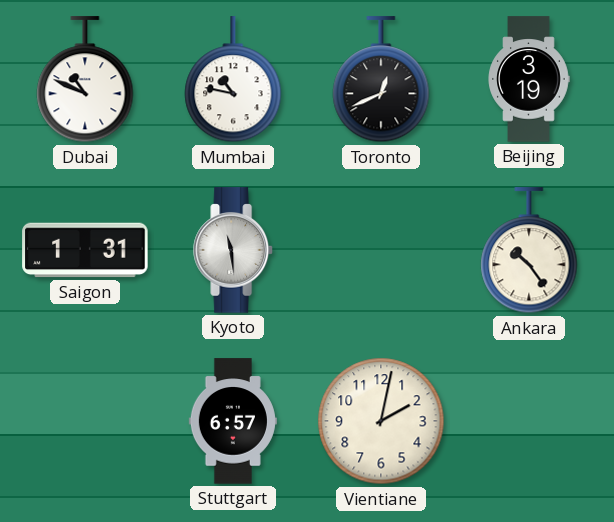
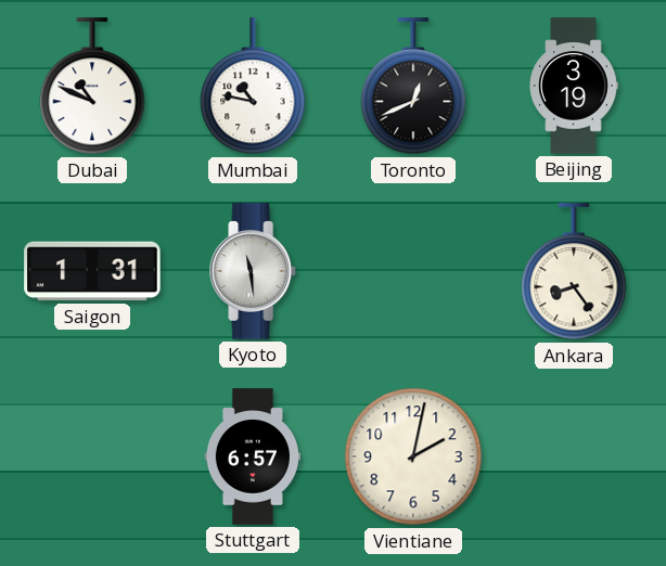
Ankara: 10:24 -> 8:24
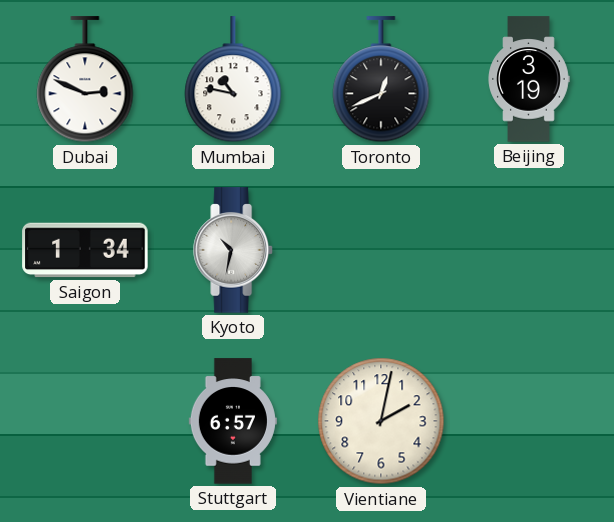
Dubai: 10:49 -> 2:49
Saigon: 1:31 -> 1:34
Kyoto: 11:29 -> 10:32
Ankara: 8:24 -> none
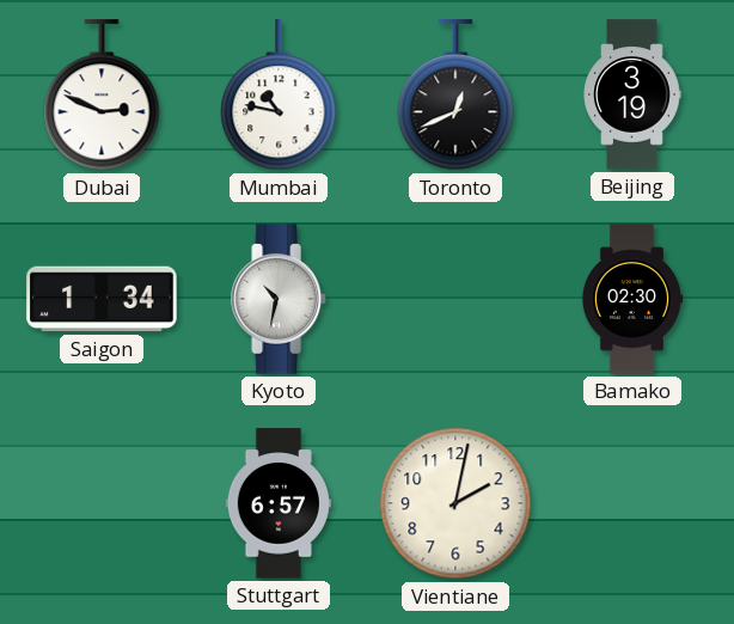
Bamako: none -> 02:30
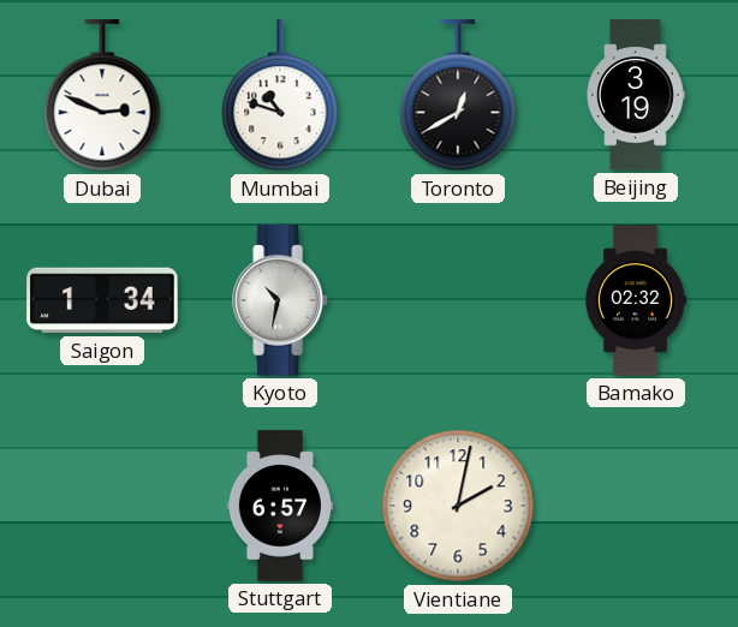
Mumbai: 10:47 -> 10:48
Toronto: 12:41 -> 12:40
Bamako: 02:30 -> 02:32
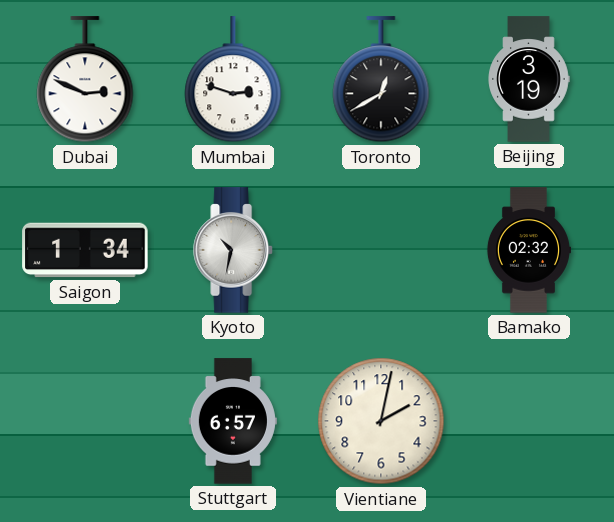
Mumbai: 10:48 -> 2:48
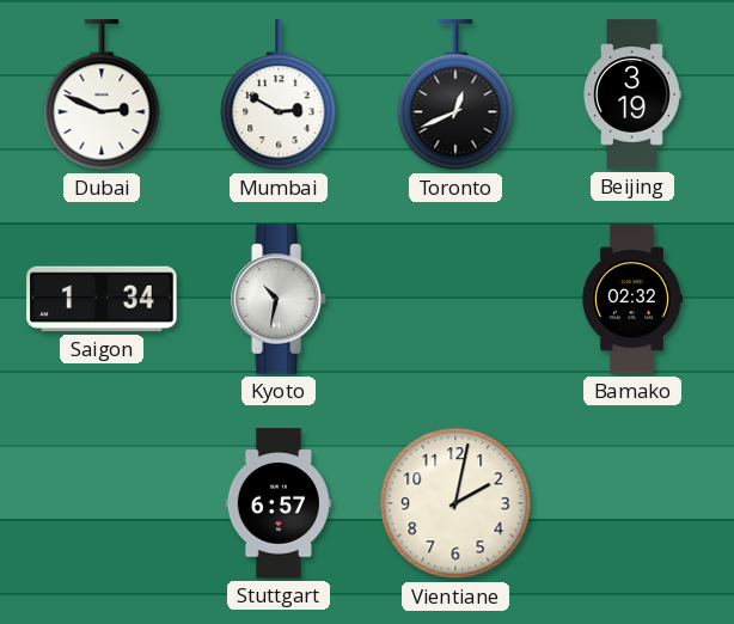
Mumbai: 2:48 -> 2:50
Toronto: 12:40 -> 12:41
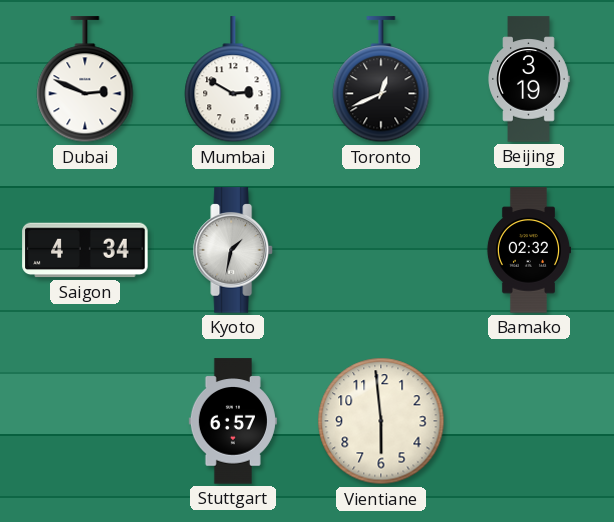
Saigon: 1:34 -> 4:34
Kyoto: 10:32 -> 1:32
Vientiane: 2:02 -> 5:59
